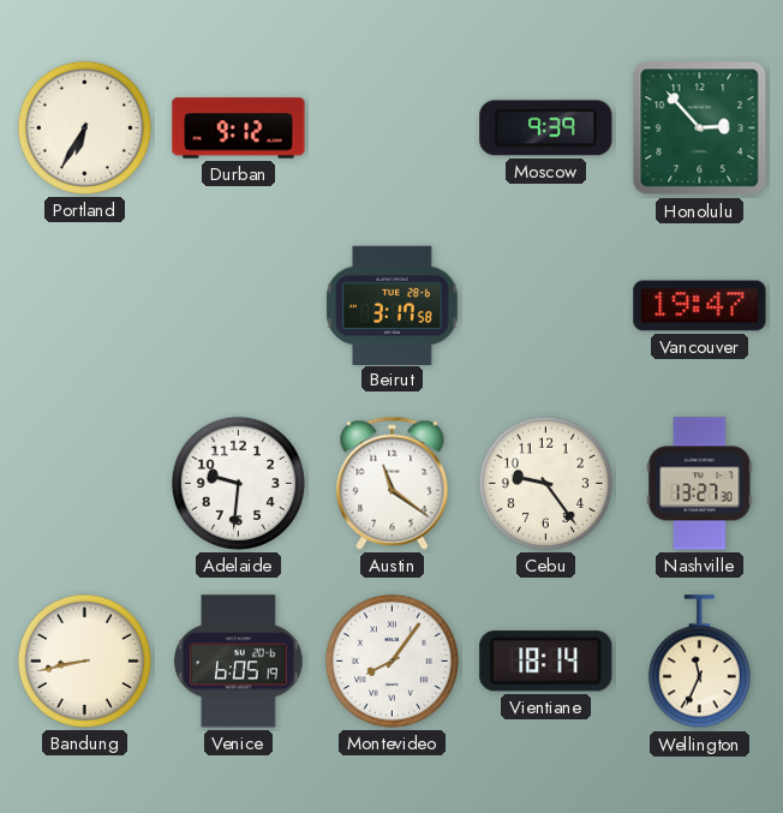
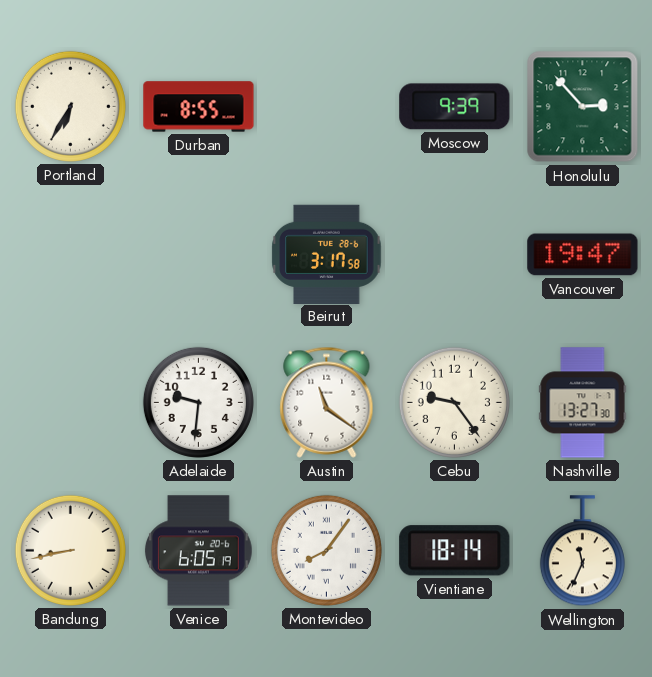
Durban: 9:12 -> 8:55
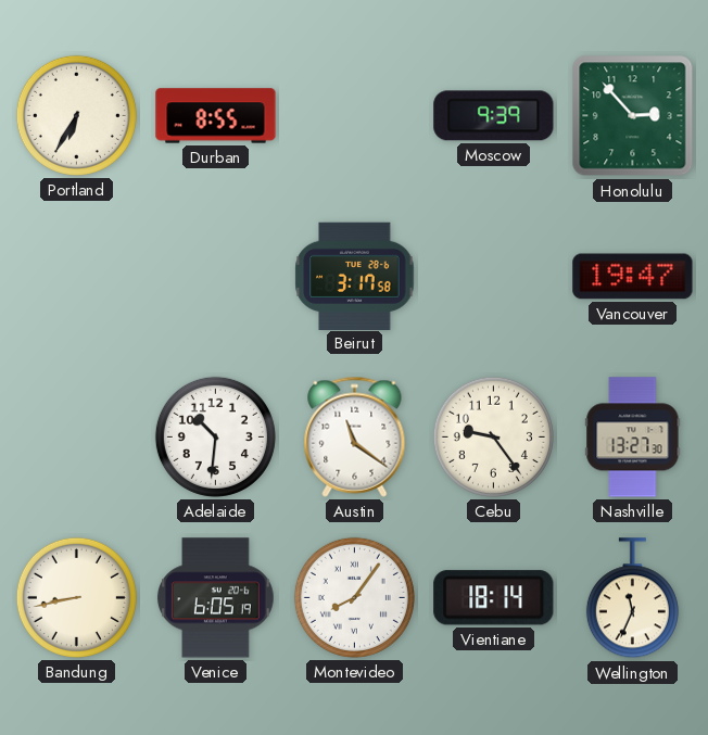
Adelaide: 9:31 -> 10:31
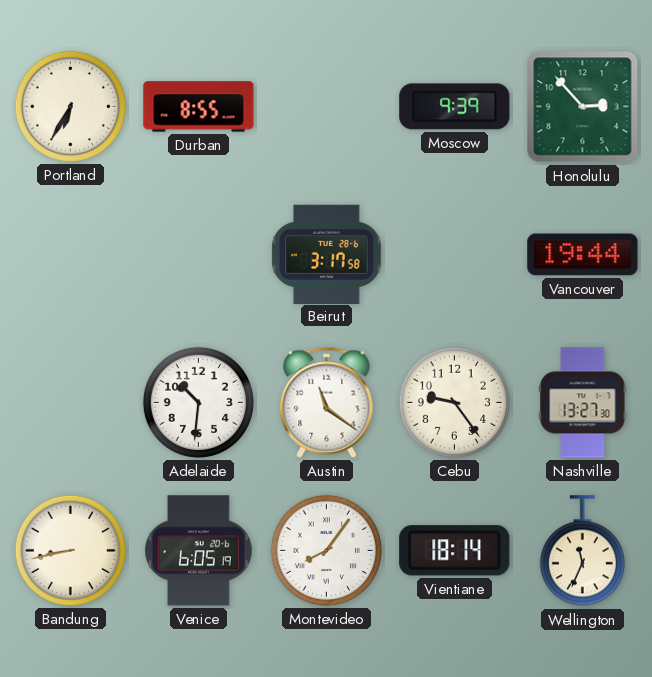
Vancouver: 19:47 -> 19:44
